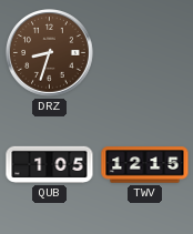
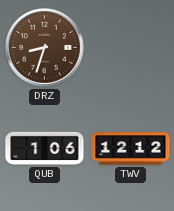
QUB: 1:05 -> 1:06
TWV: 12:15 -> 12:12
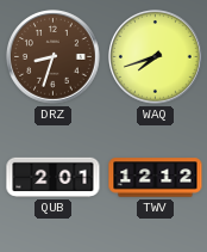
WAQ: none -> 7:42
QUB: 1:06 -> 2:01
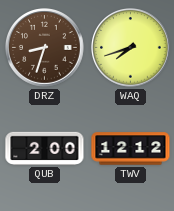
QUB: 2:01 -> 2:00
